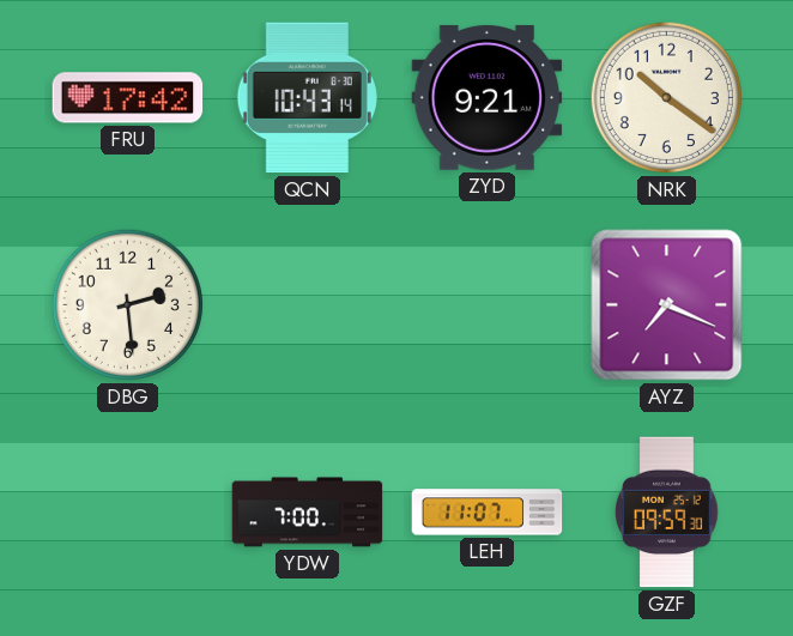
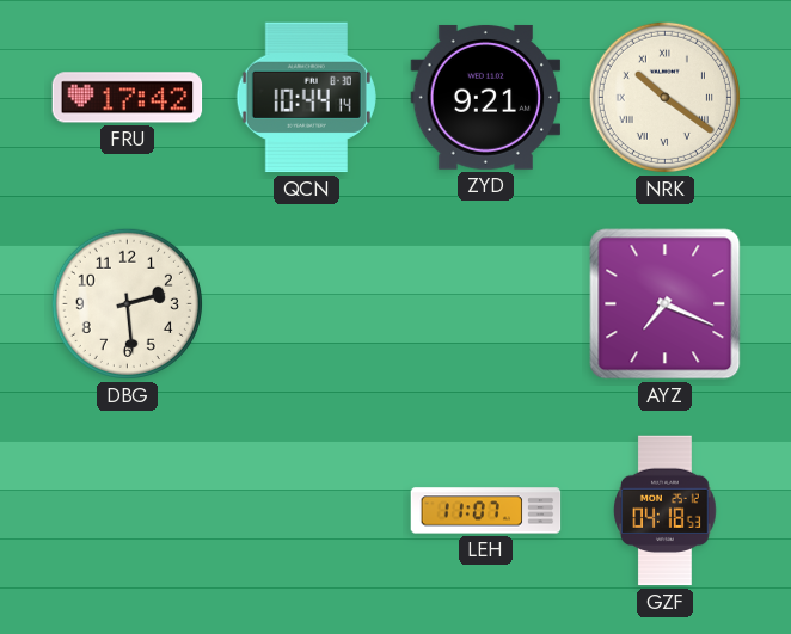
QCN: 10:43 -> 10:44
NRK numerals: Arabic -> Roman
YDW: 7:00 -> none
GZF: 09:59 -> 04:18
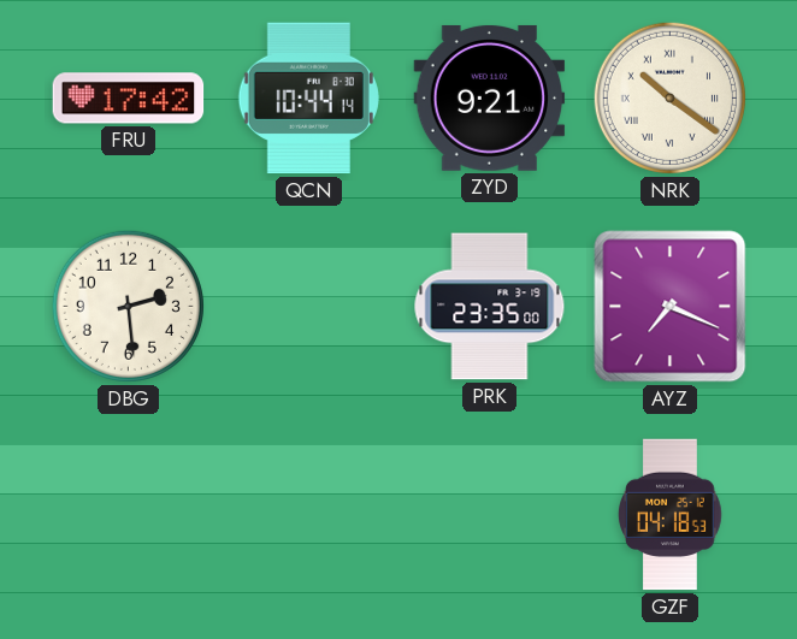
PRK: none -> 23:35
LEH: 11:07 -> none
